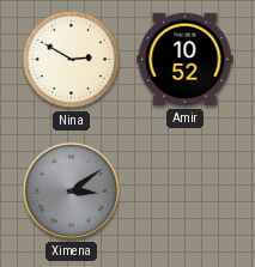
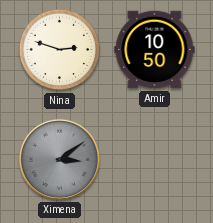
Nina: 2:50 -> 2:48
Amir: 10:52 -> 10:50
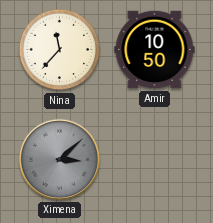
Nina: 2:48 -> 11:37
Ximena: 3:09 -> 3:08
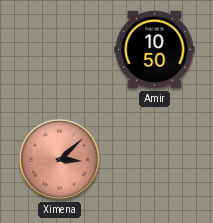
Nina: 11:37 -> none
Ximena dial: grey -> salmon
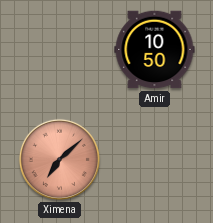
Ximena: 3:08 -> 7:08
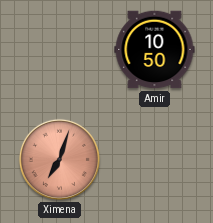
Ximena: 7:08 -> 7:03
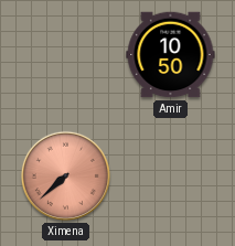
Ximena: 7:03 -> 7:38
